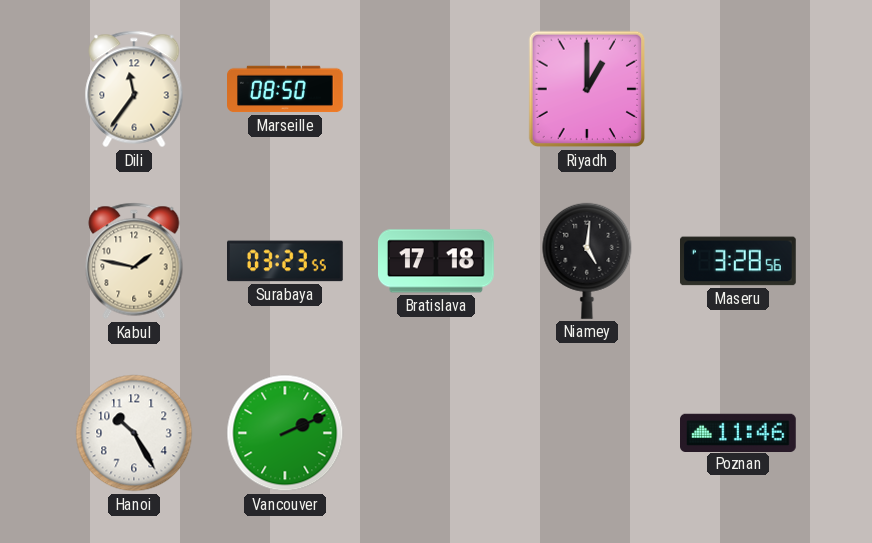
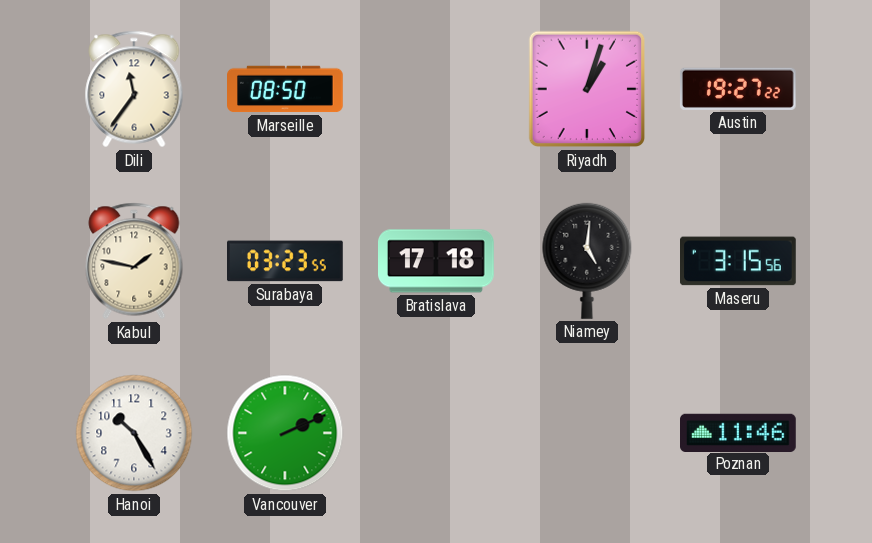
Riyadh: 1:00 -> 1:03
Austin: none -> 19:27
Maseru: 3:28 -> 3:15
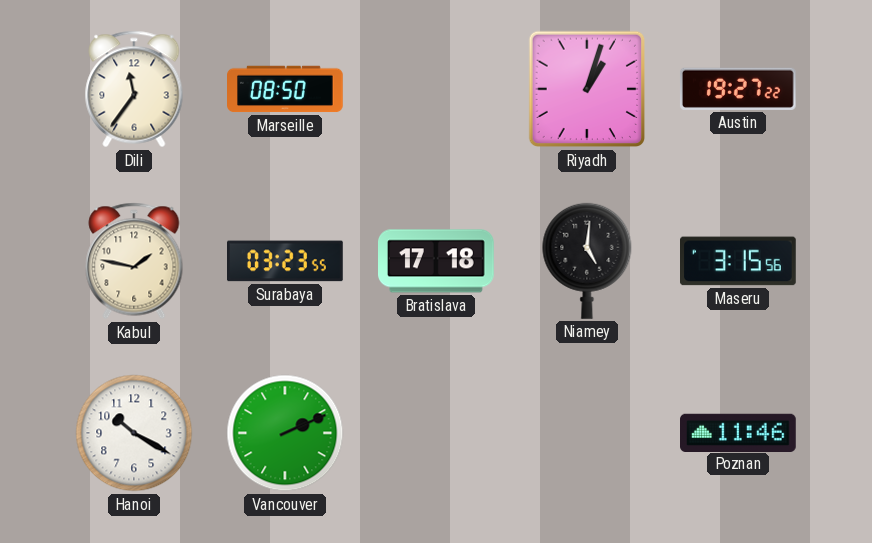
Hanoi: 10:25 -> 10:20
